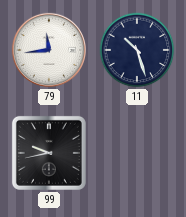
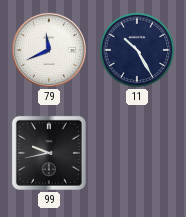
79: 11:44 -> 11:41
11: 10:27 -> 10:25
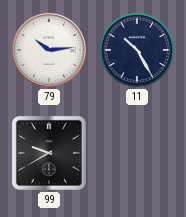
79: 11:41 -> 10:14
99: 9:43 -> 9:40
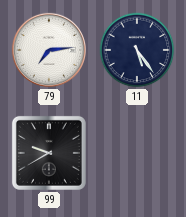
79: 10:14 -> 7:14
11: 10:25 -> 5:24
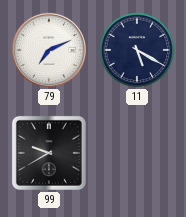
79: 7:14 -> 7:11
11: 5:24 -> 5:20
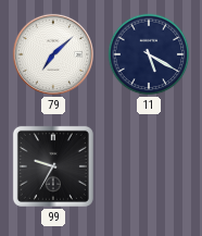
79: 7:11 -> 7:08
99: 9:40 -> 9:35
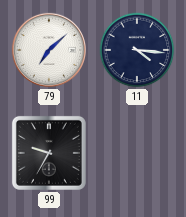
11: 5:20 -> 4:16
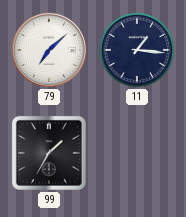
11: 4:16 -> 1:16
99: 9:35 -> 1:35
